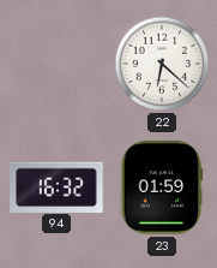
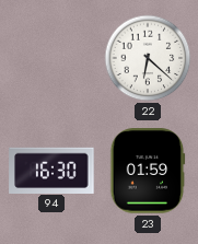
94: 16:32 -> 16:30
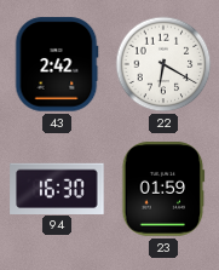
43: none -> 2:42
22: 6:22 -> 6:20
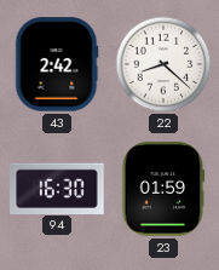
22: 6:20 -> 8:22
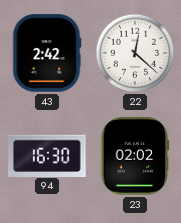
22: 8:22 -> 12:22
23: 01:59 -> 02:02
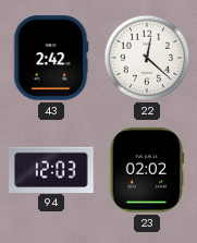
94: 16:30 -> 12:03
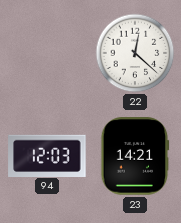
43: 2:42 -> none
23: 02:02 -> 14:21
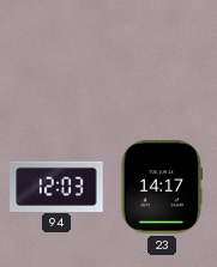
22: 12:22 -> none
23: 14:21 -> 14:17
